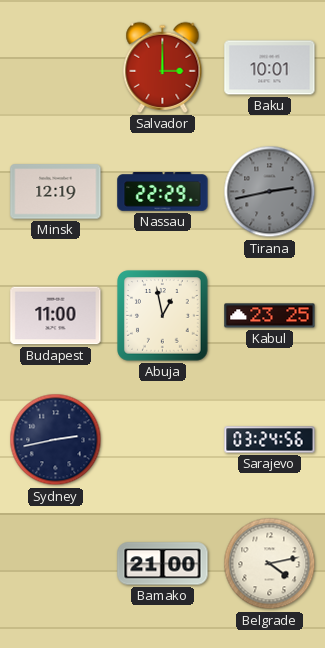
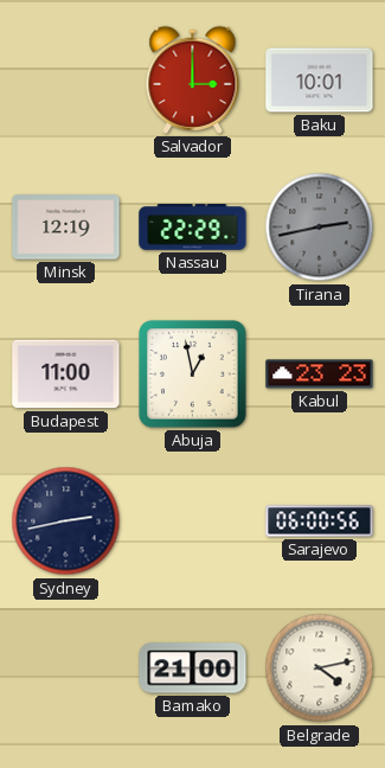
Kabul: 23:25 -> 23:23
Sarajevo: 03:24 -> 06:00
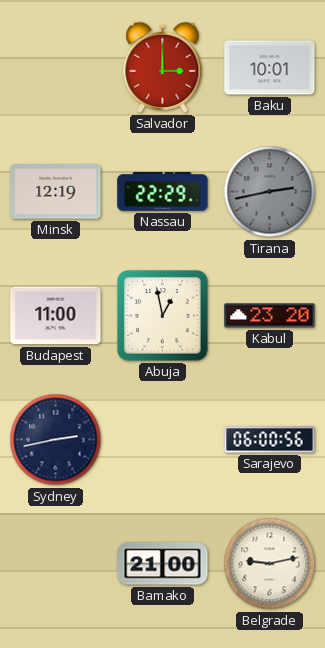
Kabul: 23:23 -> 23:20
Belgrade: 4:13 -> 9:13
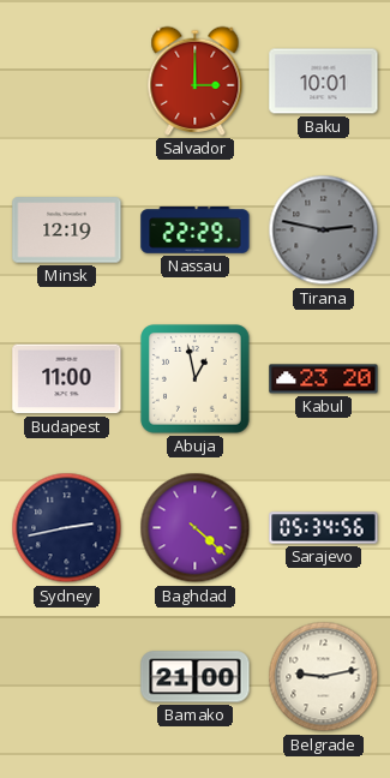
Tirana: 2:43 -> 2:47
Baghdad: none -> 4:22
Sarajevo: 06:00 -> 05:34
